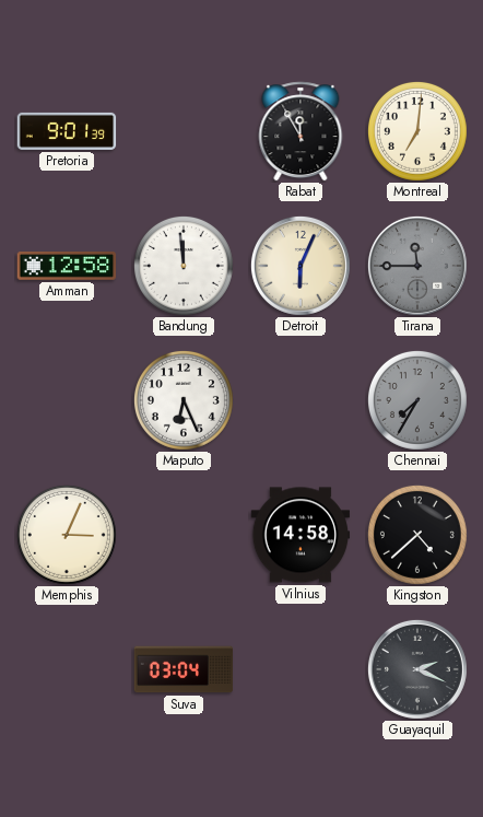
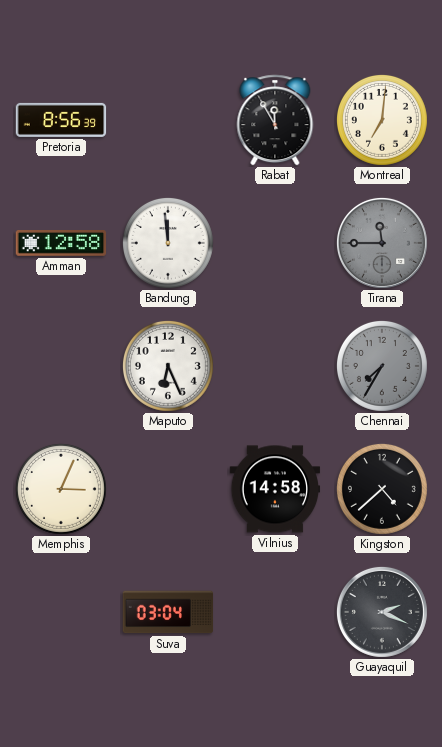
Pretoria: 9:01 -> 8:56
Detroit: 6:04 -> none
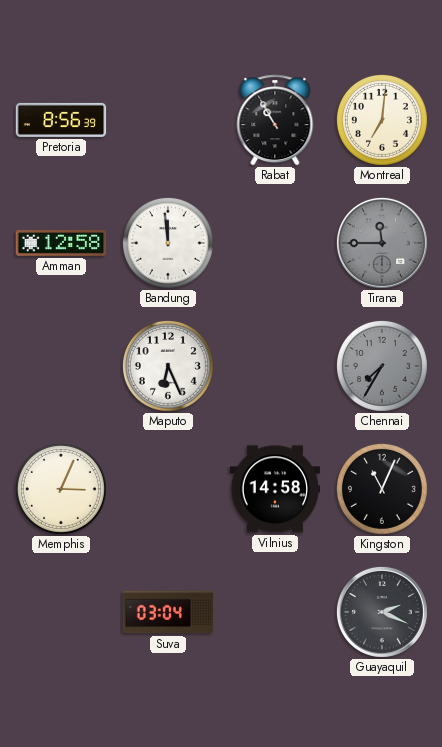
Rabat: 11:55 -> 10:55
Kingston: 4:38 -> 11:04
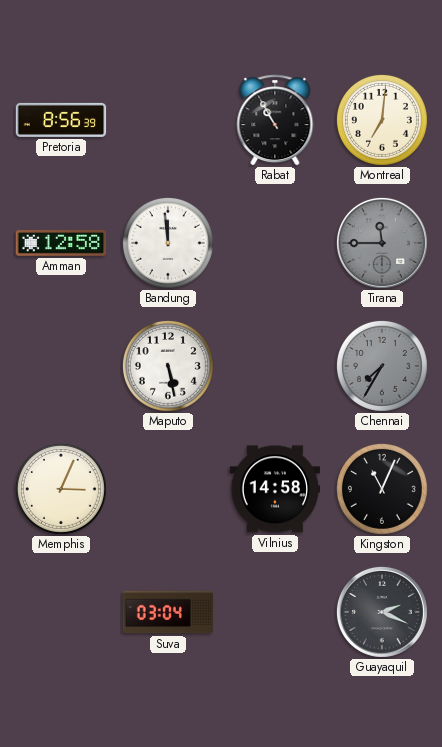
Maputo: 6:26 -> 5:28
